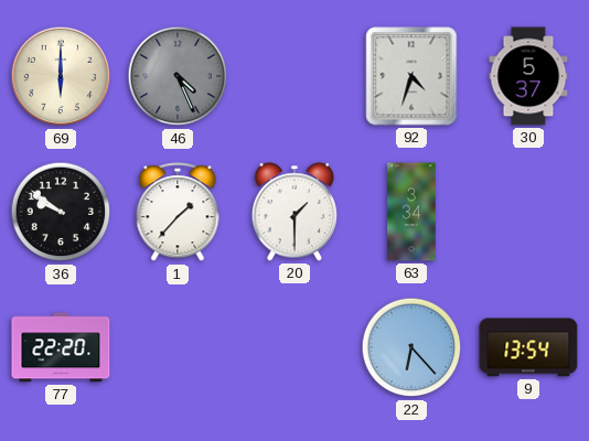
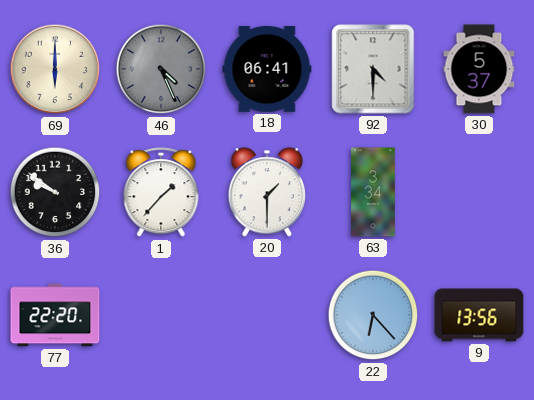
18: none -> 06:41
92: 4:33 -> 4:30
9: 13:54 -> 13:56
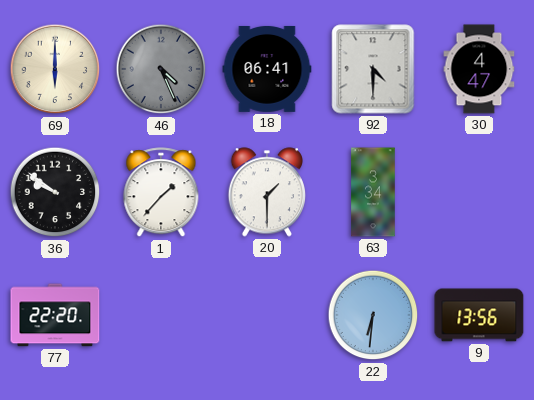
30: 5:37 -> 4:47
22: 6:23 -> 6:31
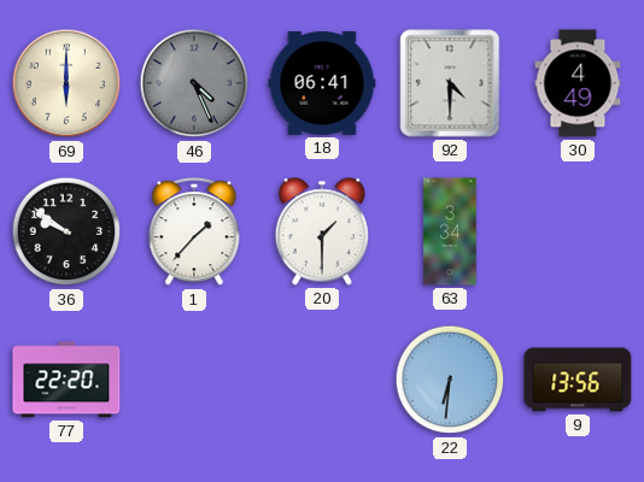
30: 4:47 -> 4:49
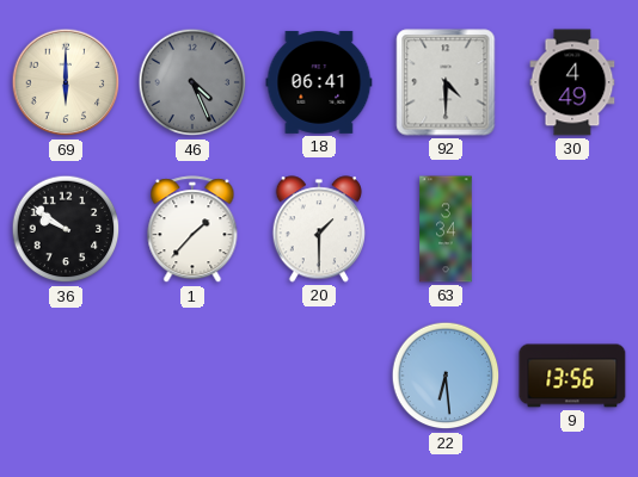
77: 22:20 -> none
22: 6:31 -> 6:29
